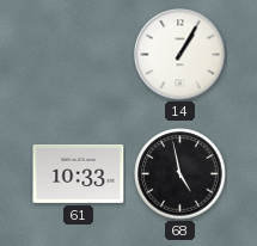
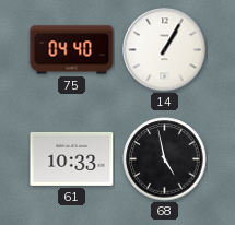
75: none -> 04:40
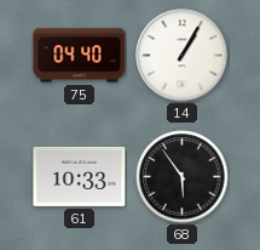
68: 4:58 -> 5:54
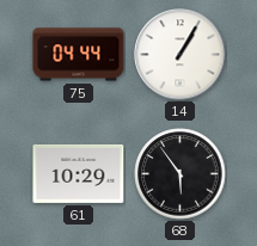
75: 04:40 -> 04:44
61: 10:33 -> 10:29
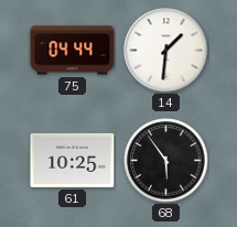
14: 1:05 -> 1:31
61: 10:29 -> 10:25
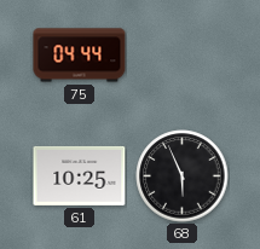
14: 1:31 -> none
68: 5:54 -> 5:56
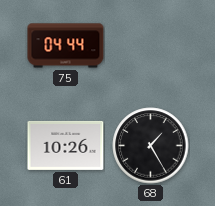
61: 10:25 -> 10:26
68: 5:56 -> 1:25
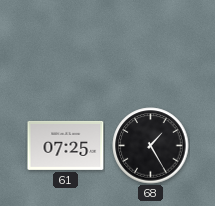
75: 04:44 -> none
61: 10:26 -> 07:25
